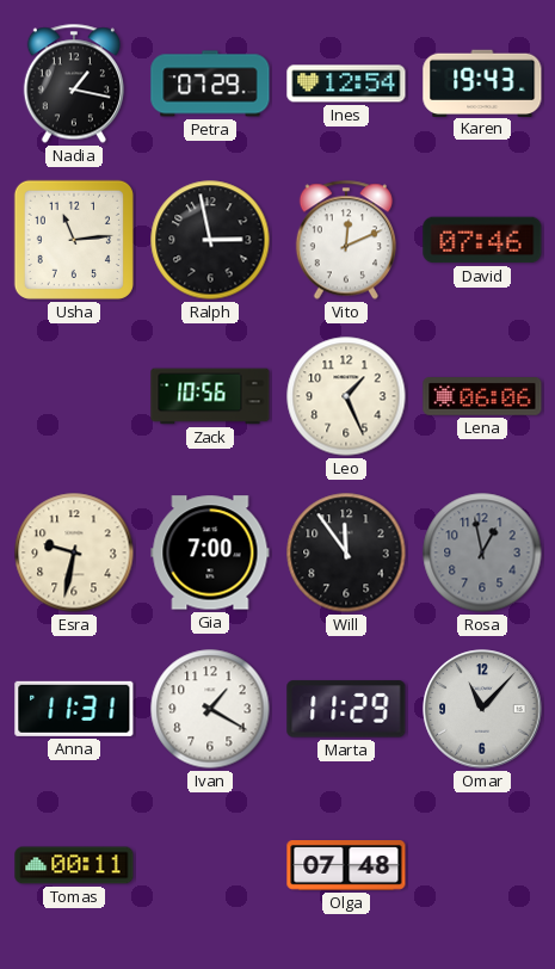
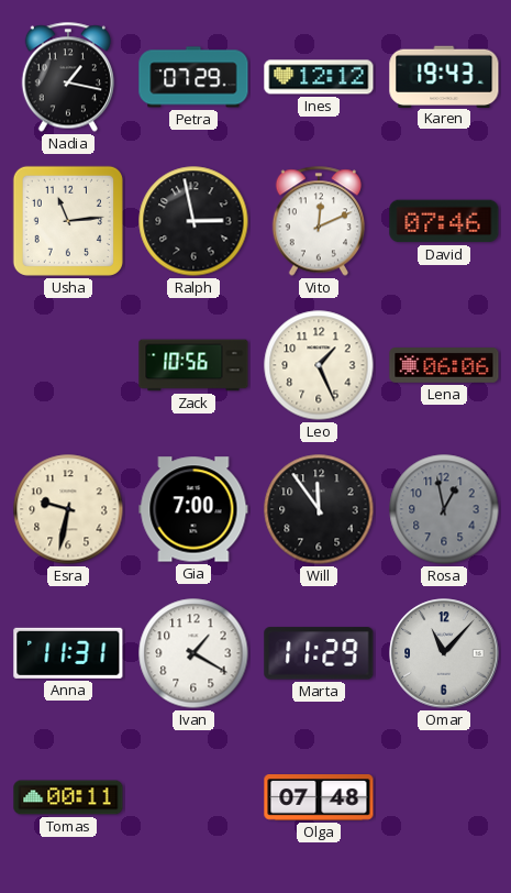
Ines: 12:54 -> 12:12
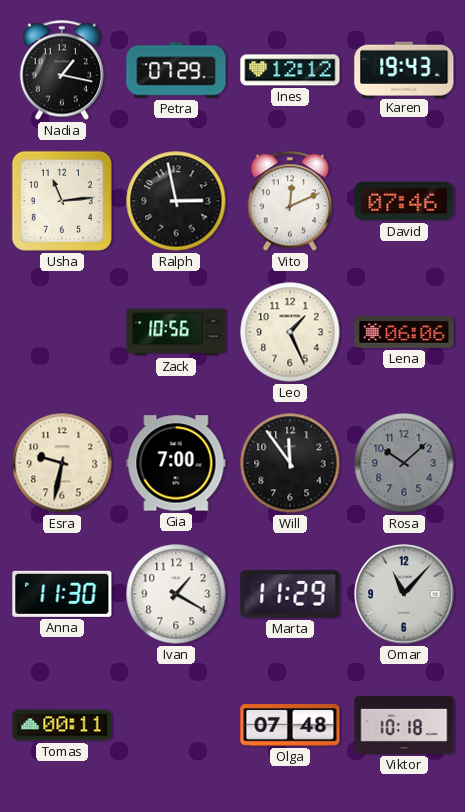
Rosa: 12:58 -> 10:08
Anna: 11:31 -> 11:30
Viktor: none -> 10:18
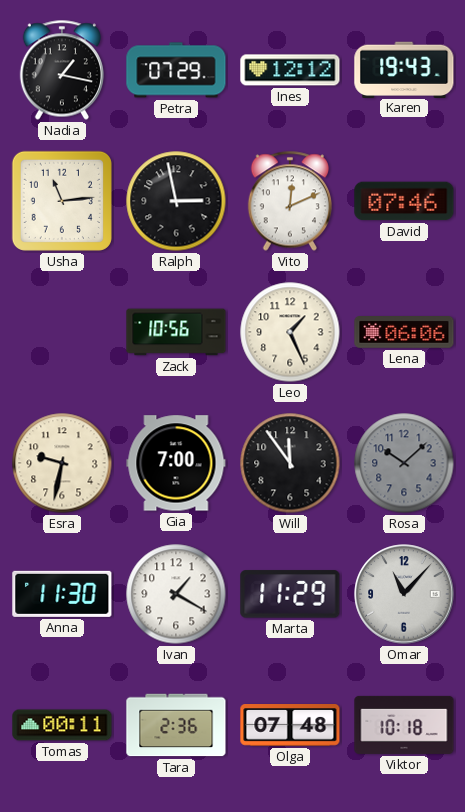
Tara: none -> 2:36
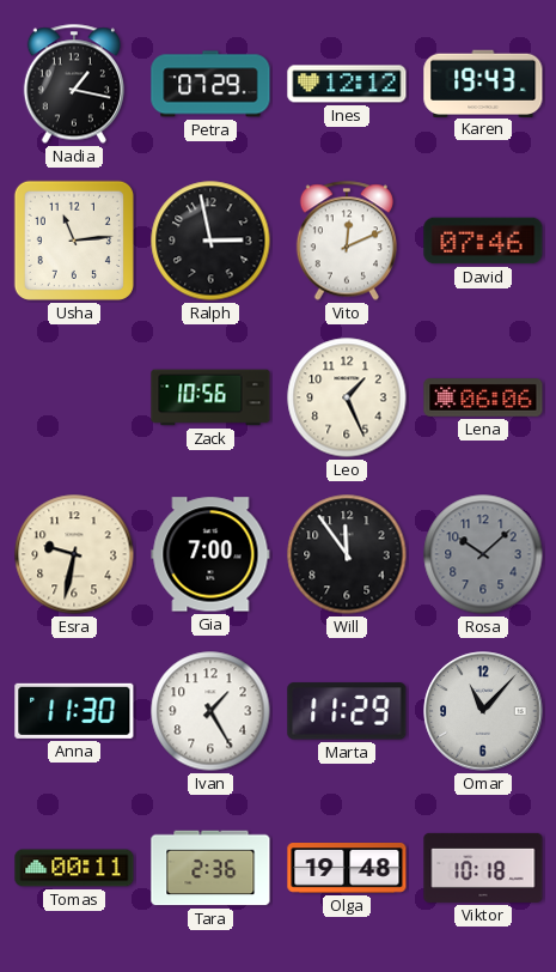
Ivan: 1:20 -> 1:25
Olga: 07:48 -> 19:48
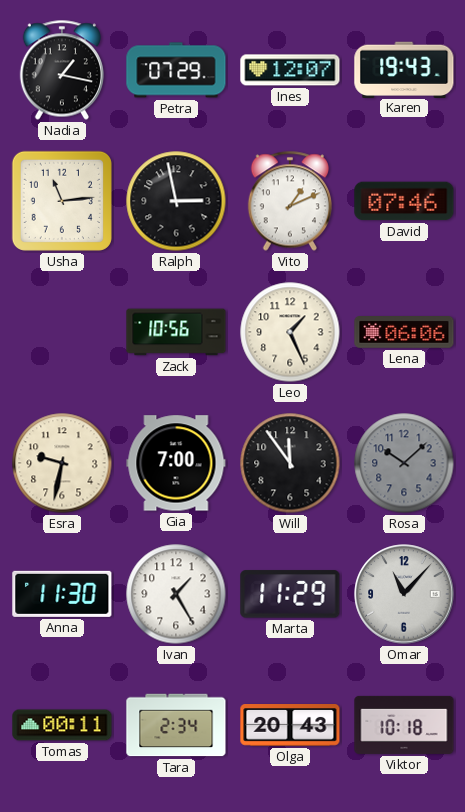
Ines: 12:12 -> 12:07
Vito: 12:11 -> 1:11
Tara: 2:36 -> 2:34
Olga: 19:48 -> 20:43
